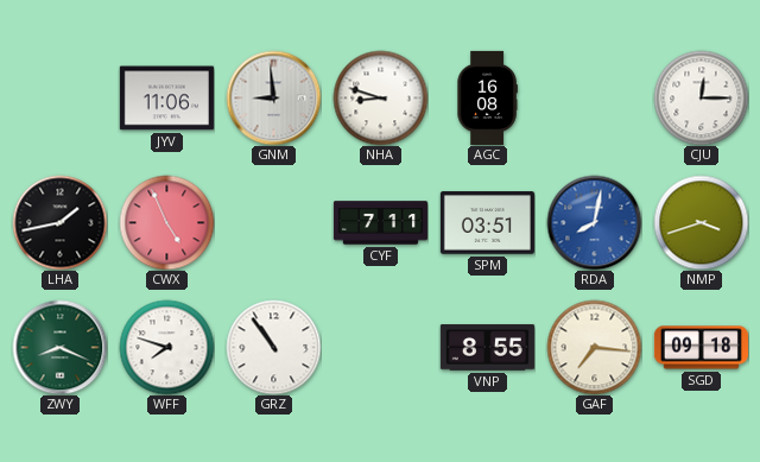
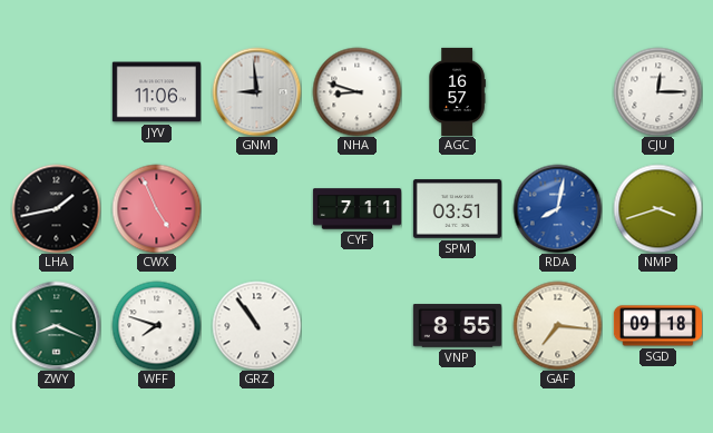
AGC: 16:08 -> 16:57
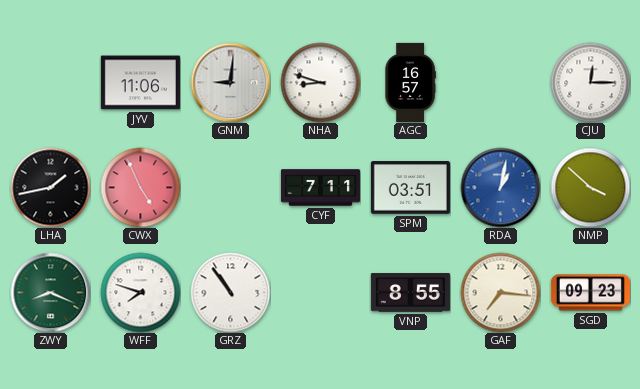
GNM: 8:59 -> 9:01
RDA: 8:02 -> 1:02
NMP: 3:42 -> 3:52
SGD: 09:18 -> 09:23
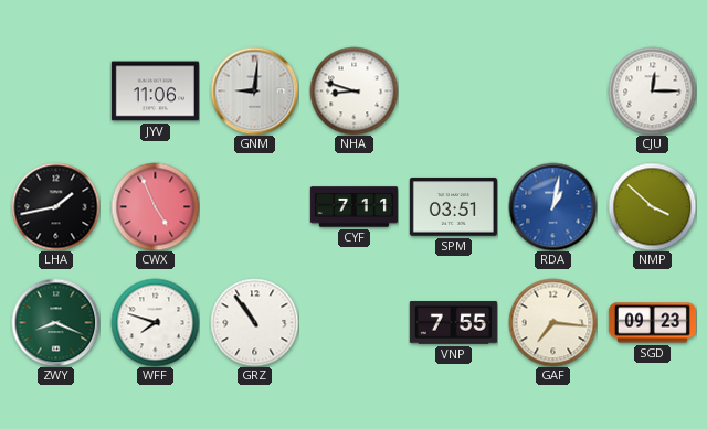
AGC: 16:57 -> none
VNP: 8:55 -> 7:55
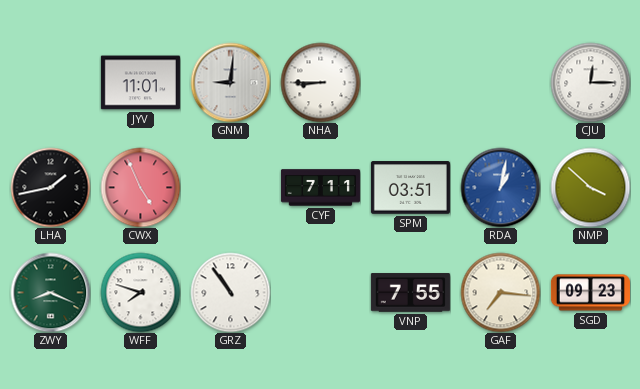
JYV: 11:06 -> 11:01
NHA: 8:48 -> 8:45
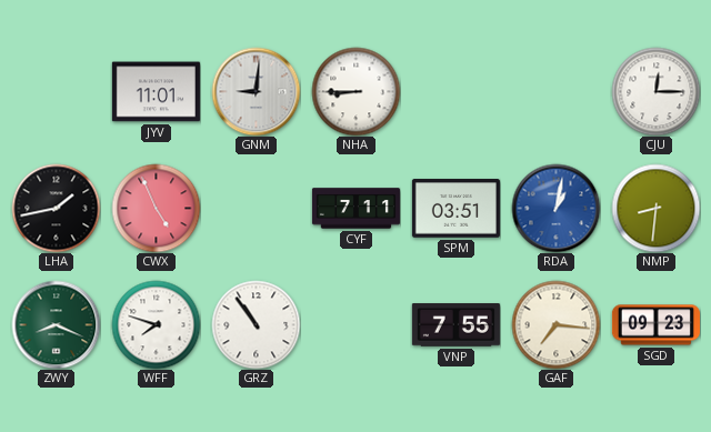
NMP: 3:52 -> 8:31
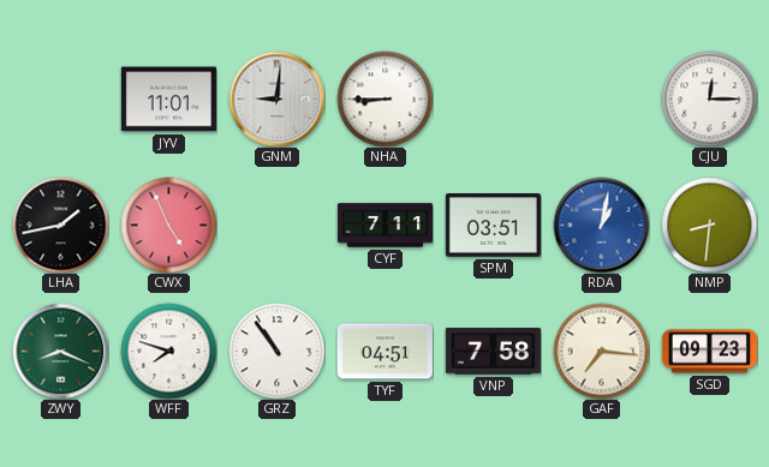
TYF: none -> 04:51
VNP: 7:55 -> 7:58
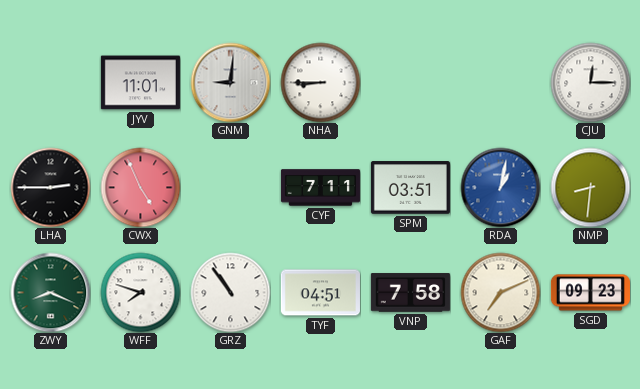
LHA: 1:43 -> 2:45
GAF: 7:16 -> 7:11
